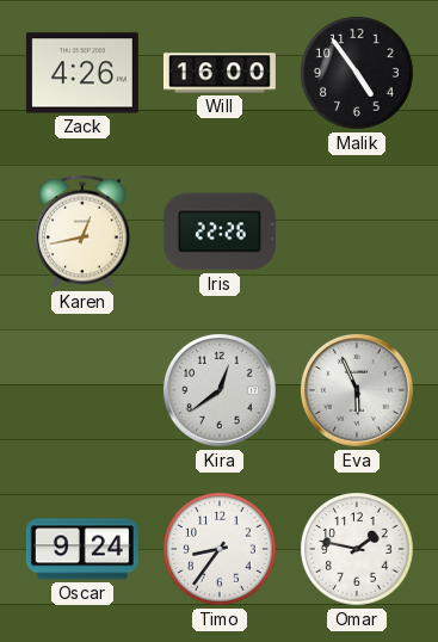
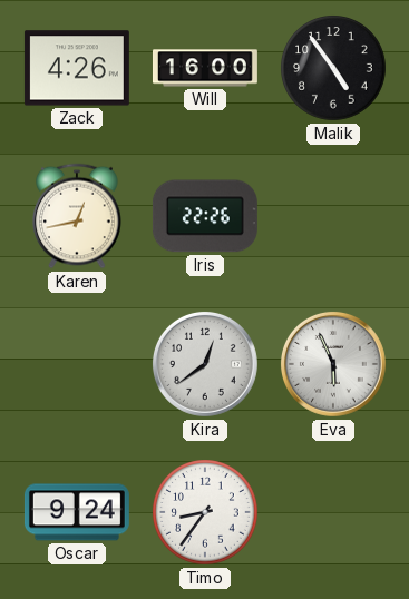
Omar: 1:47 -> none
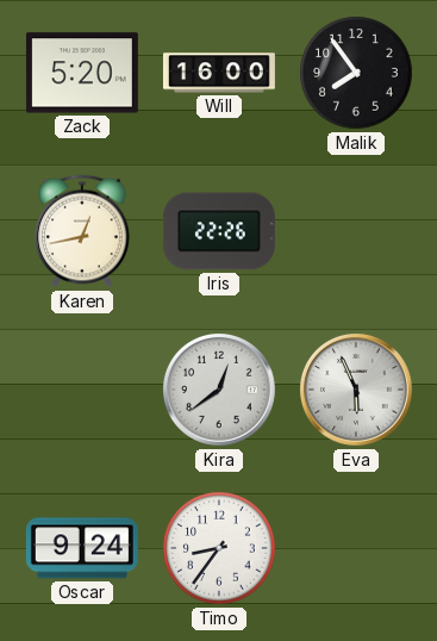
Zack: 4:26 -> 5:20
Malik: 4:54 -> 7:54
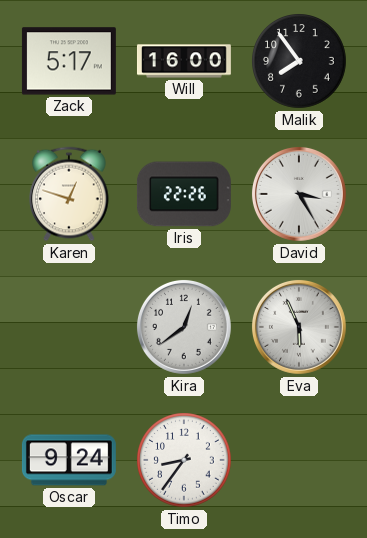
Zack: 5:20 -> 5:17
Karen: 12:43 -> 12:48
David: none -> 3:25
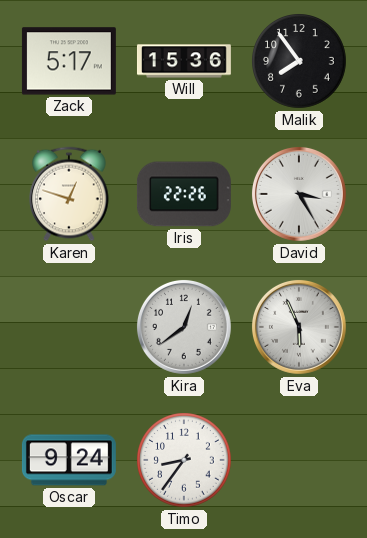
Will: 16:00 -> 15:36
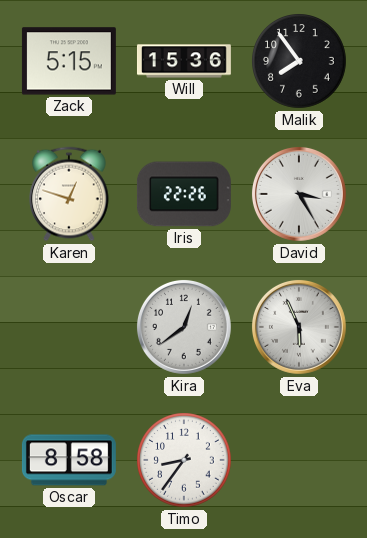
Zack: 5:17 -> 5:15
Oscar: 9:24 -> 8:58
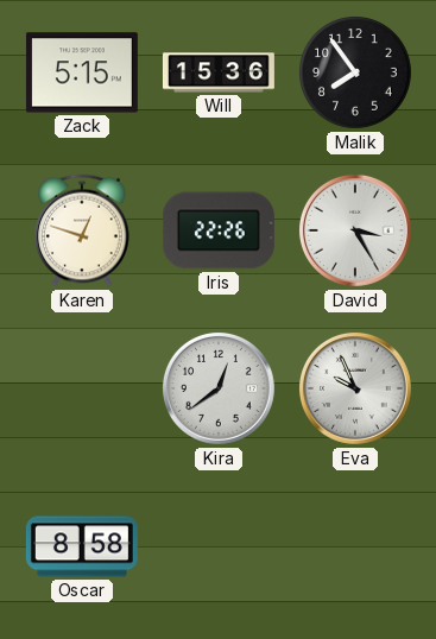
Eva: 5:56 -> 9:56
Timo: 8:36 -> none
